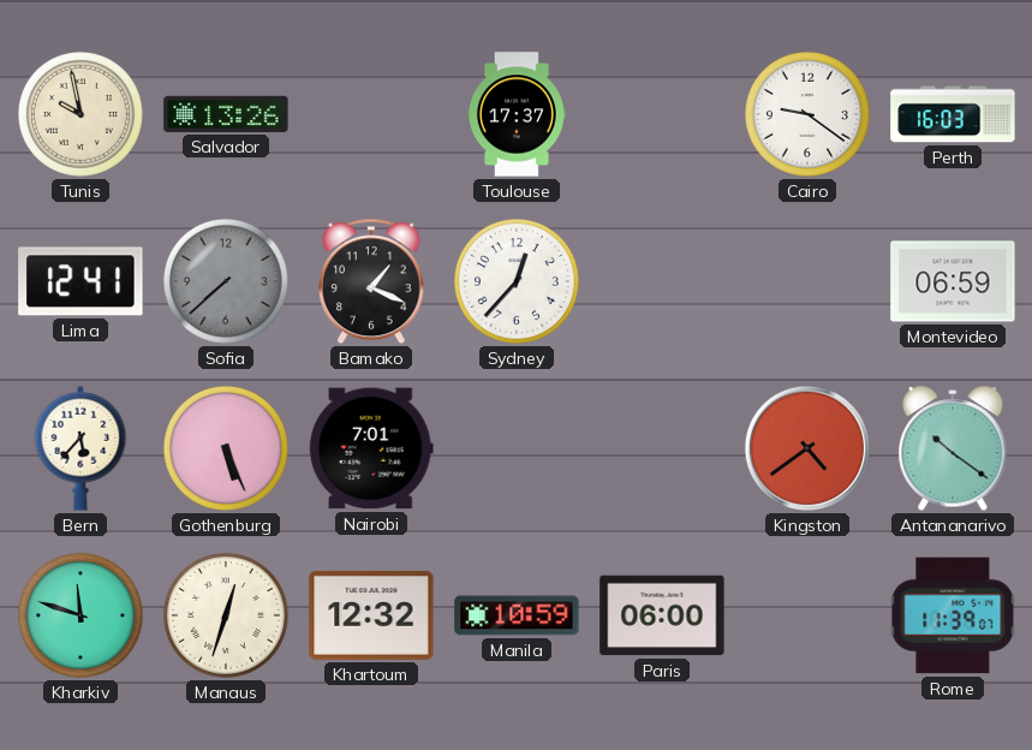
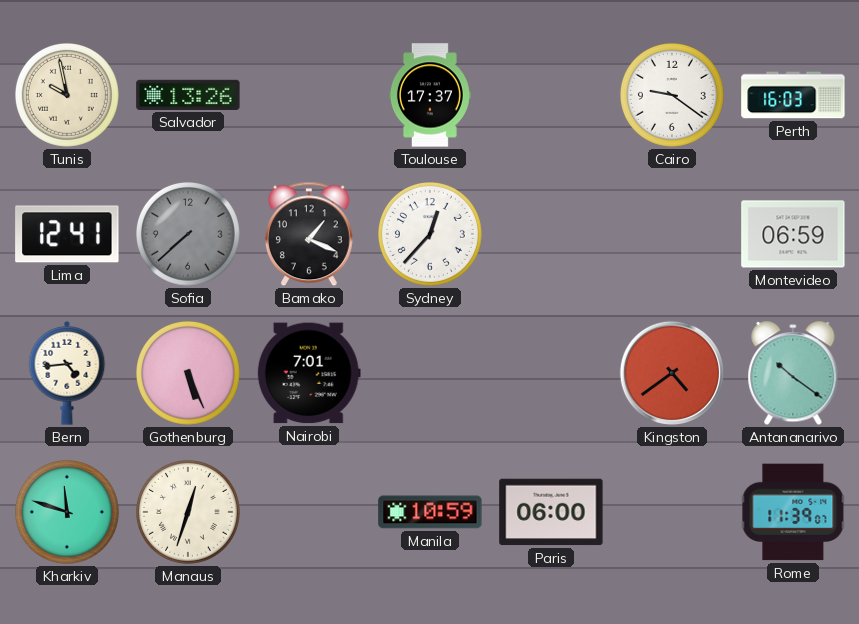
Bern: 5:37 -> 4:44
Khartoum: 12:32 -> none
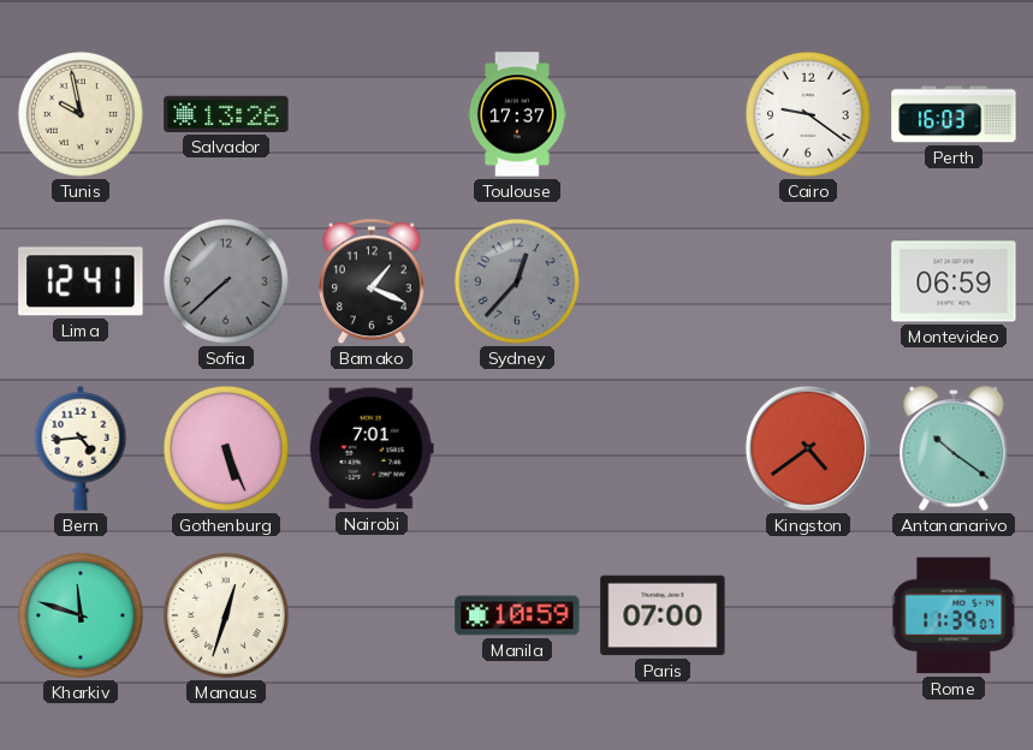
Sydney dial: white -> grey
Paris: 06:00 -> 07:00
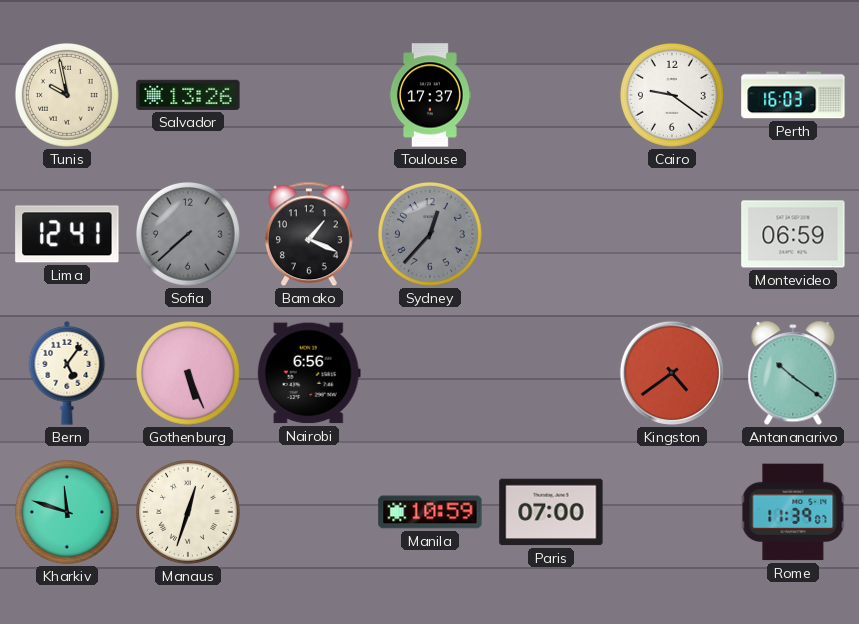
Bern: 4:44 -> 5:06
Nairobi: 7:01 -> 6:56
